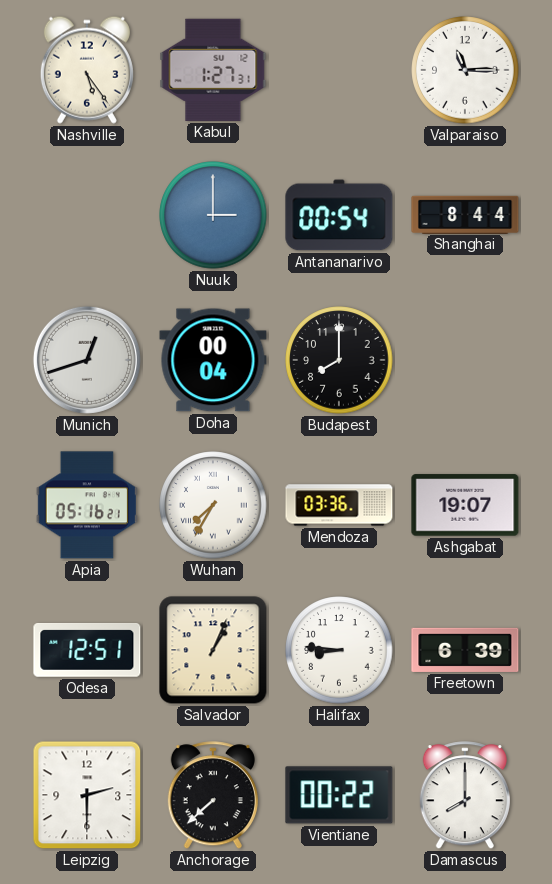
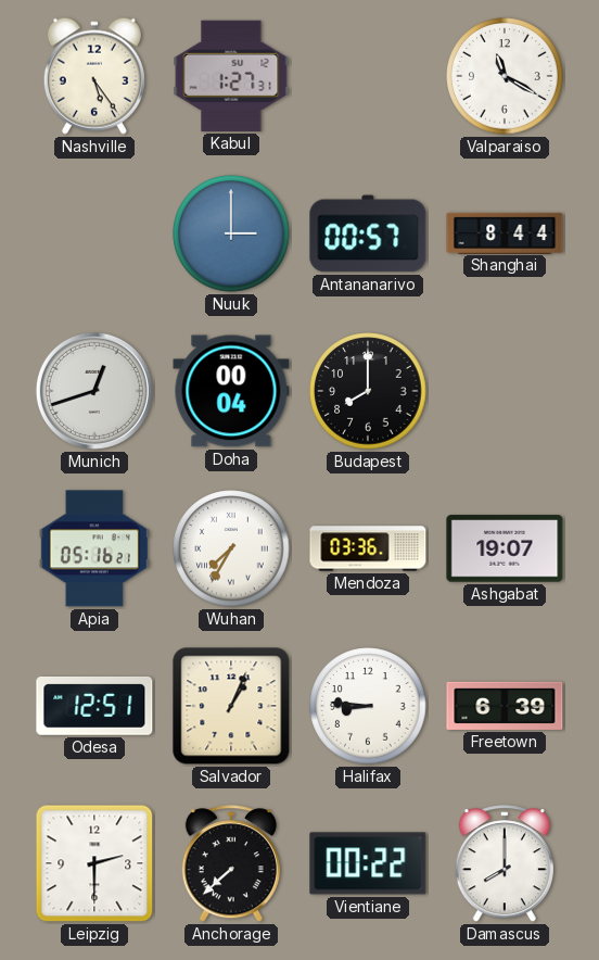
Valparaiso: 11:15 -> 11:20
Antananarivo: 00:54 -> 00:57
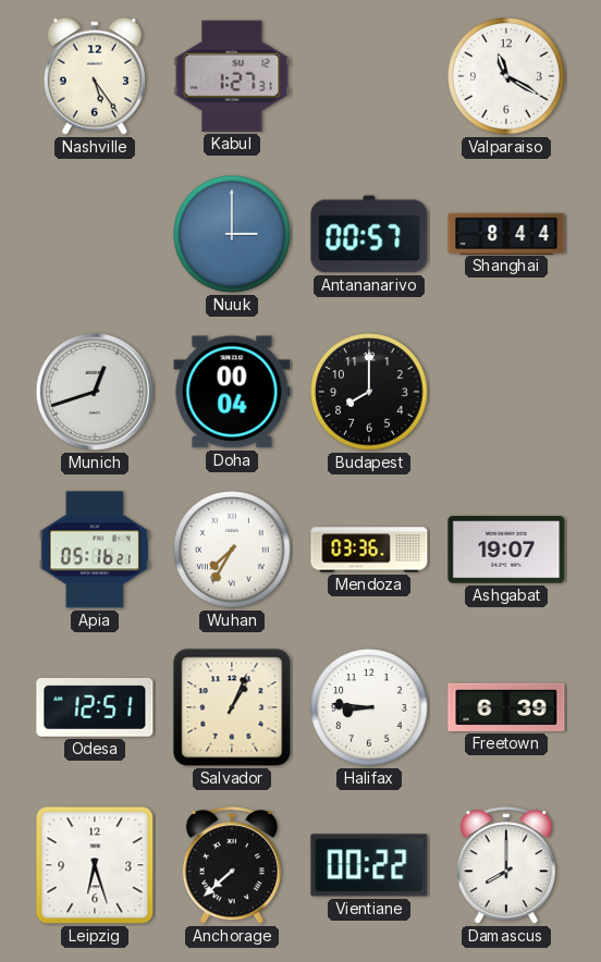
Leipzig: 2:30 -> 6:27
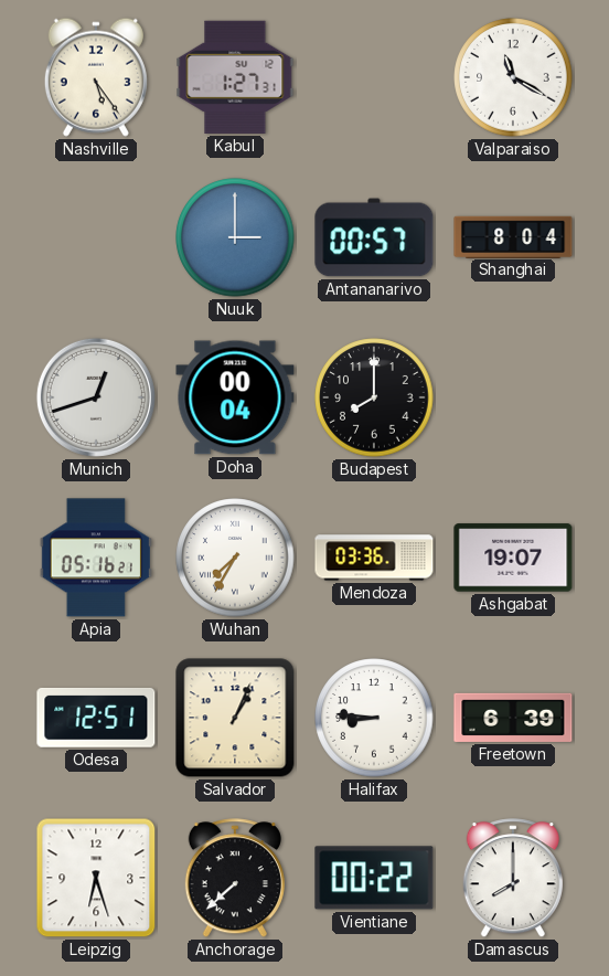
Shanghai: 8:44 -> 8:04
